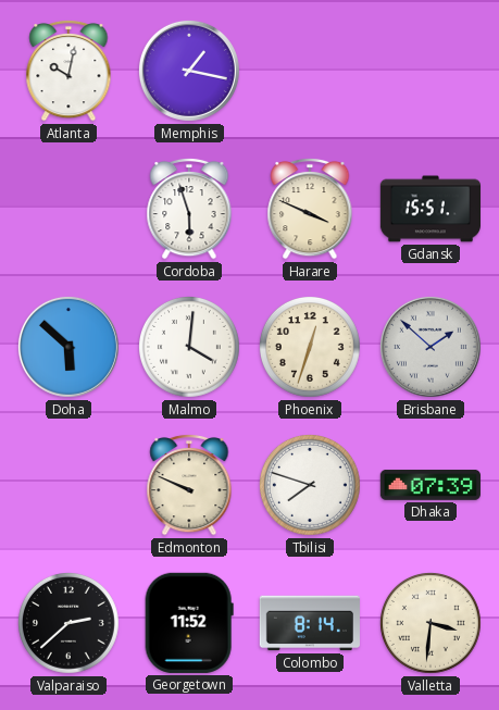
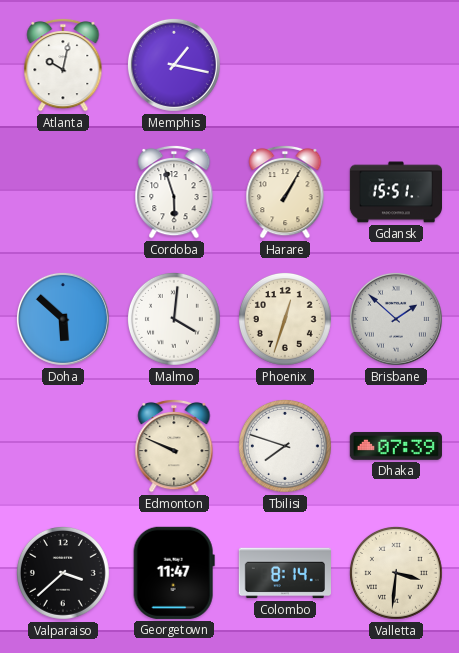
Harare: 3:49 -> 1:05
Valparaiso: 2:38 -> 3:38
Georgetown: 11:52 -> 11:47
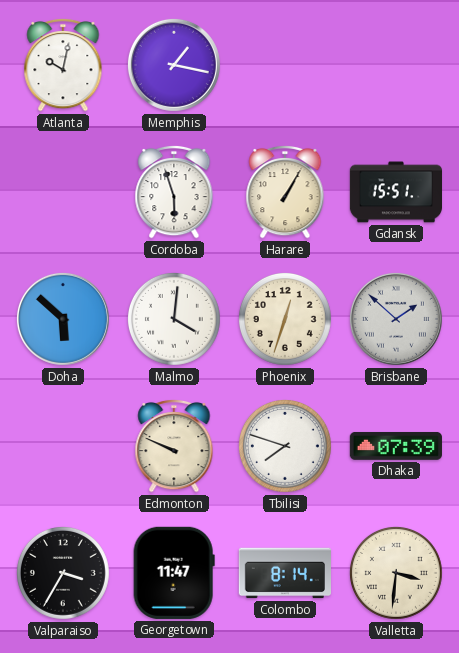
Valparaiso: 3:38 -> 3:35
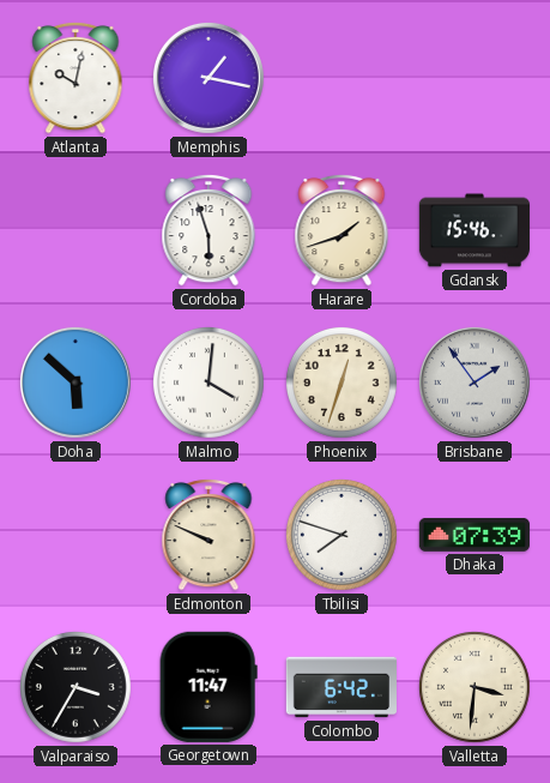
Harare: 1:05 -> 1:42
Gdansk: 15:51 -> 15:46
Brisbane: 1:52 -> 1:54
Colombo: 8:14 -> 6:42
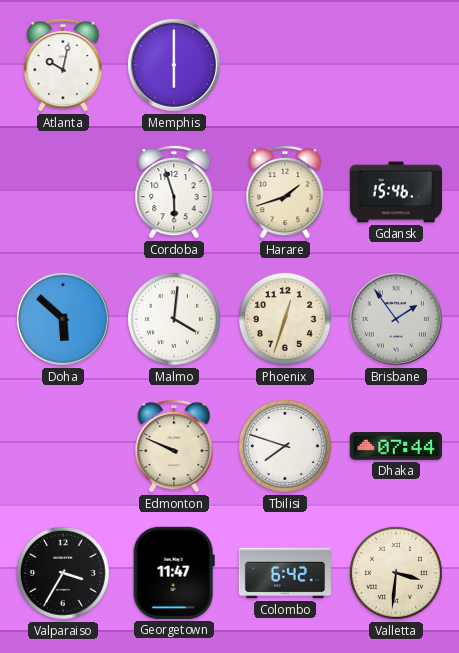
Memphis: 1:17 -> 6:00
Dhaka: 07:39 -> 07:44
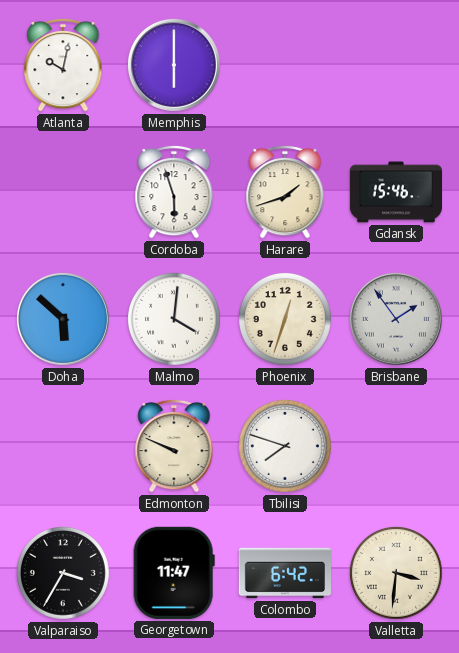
Dhaka: 07:44 -> none
